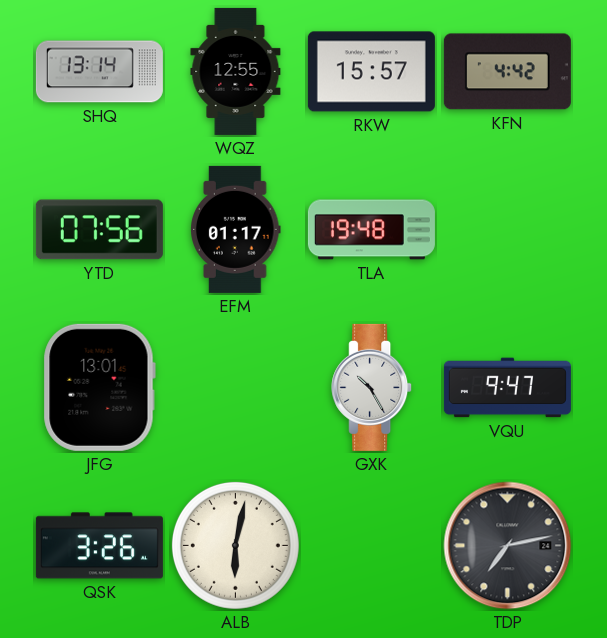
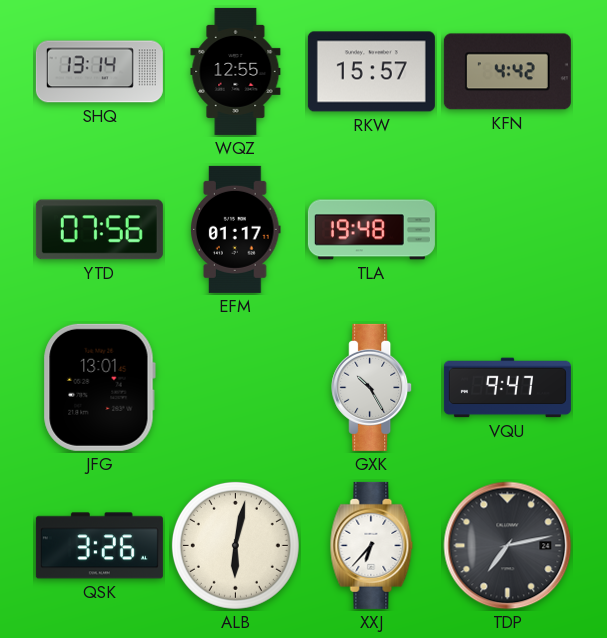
XXJ: none -> 6:37
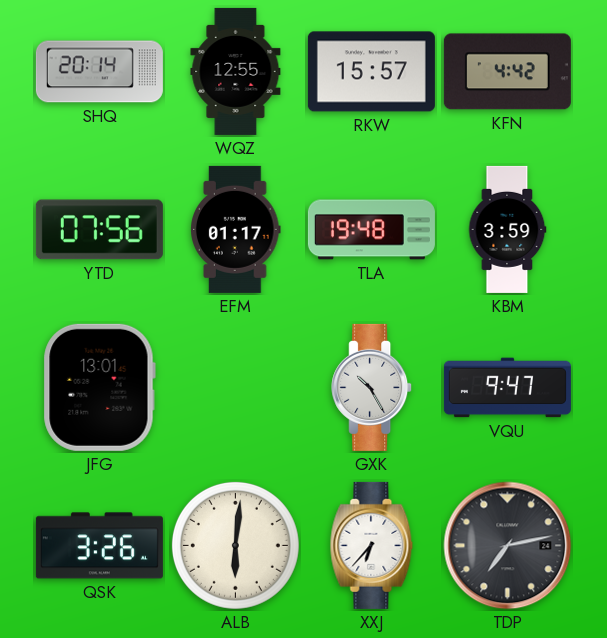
SHQ: 13:14 -> 20:14
KBM: none -> 3:59
ALB: 6:02 -> 6:01
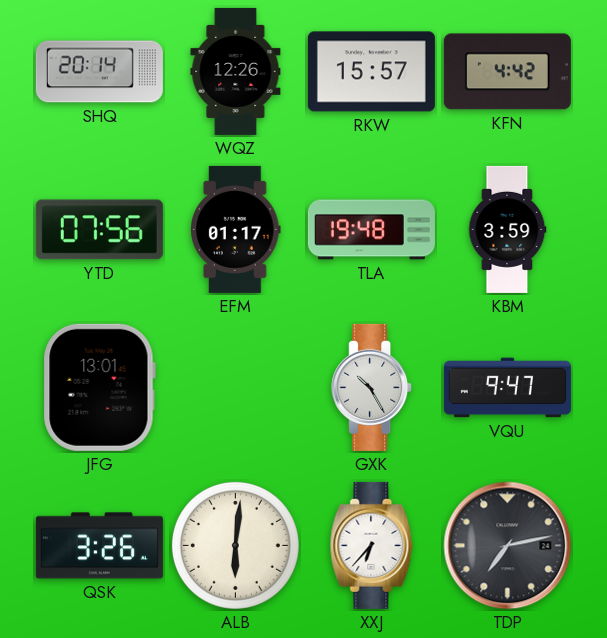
WQZ: 12:55 -> 12:26
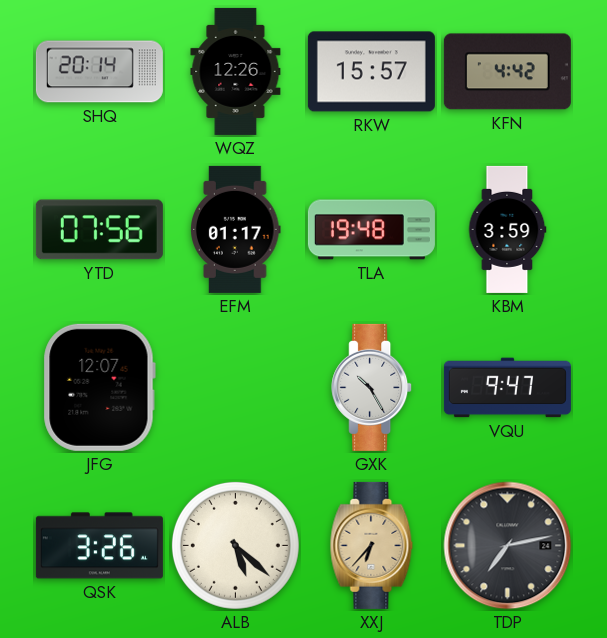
JFG: 13:01 -> 12:07
ALB: 6:01 -> 5:22
XXJ dial: white -> champagne
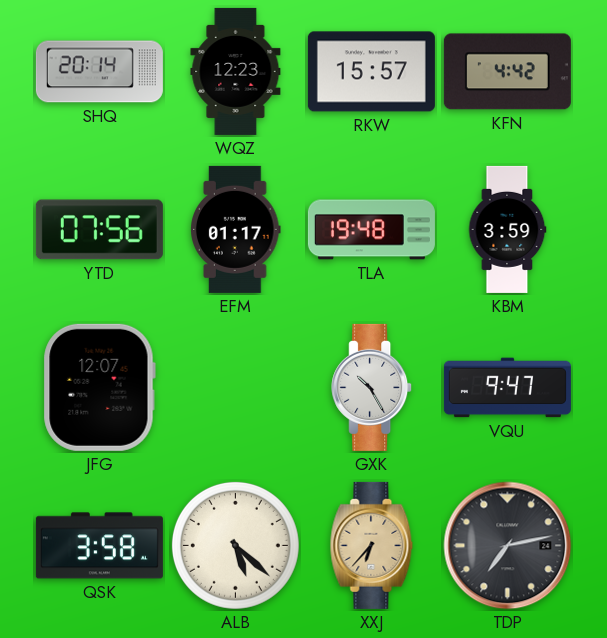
WQZ: 12:26 -> 12:23
QSK: 3:26 -> 3:58
